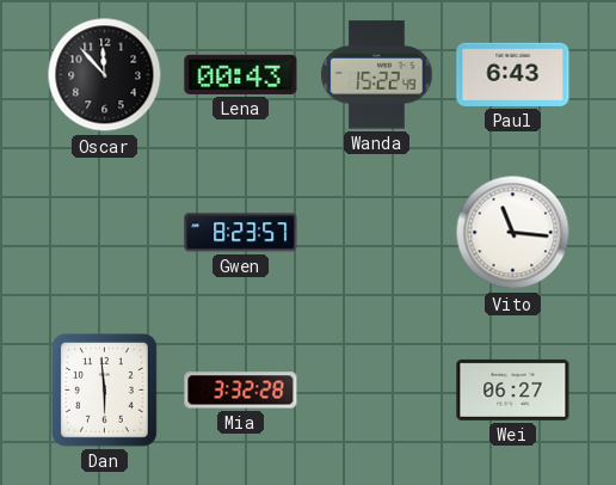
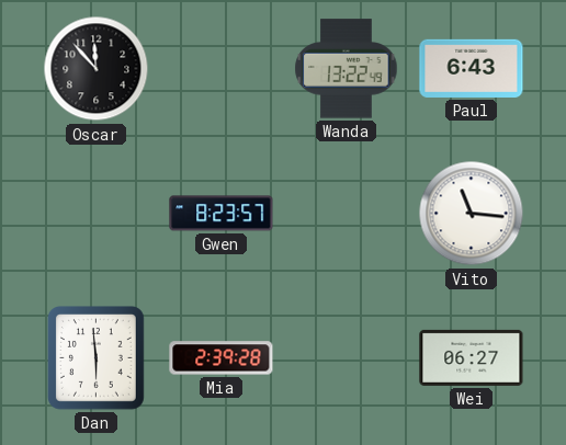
Lena: 00:43 -> none
Wanda: 15:22 -> 13:22
Mia: 3:32 -> 2:39
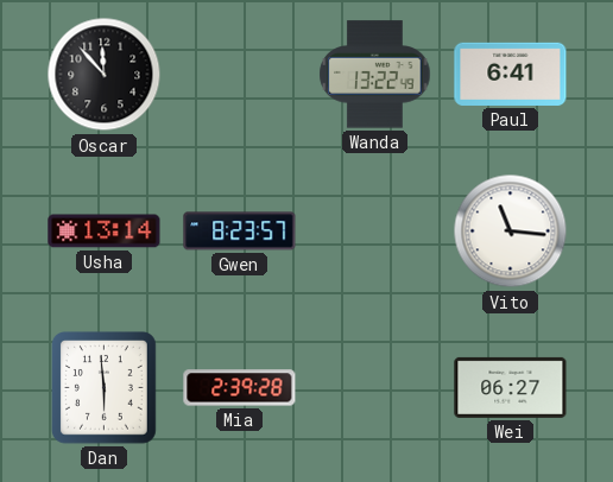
Paul: 6:43 -> 6:41
Usha: none -> 13:14
